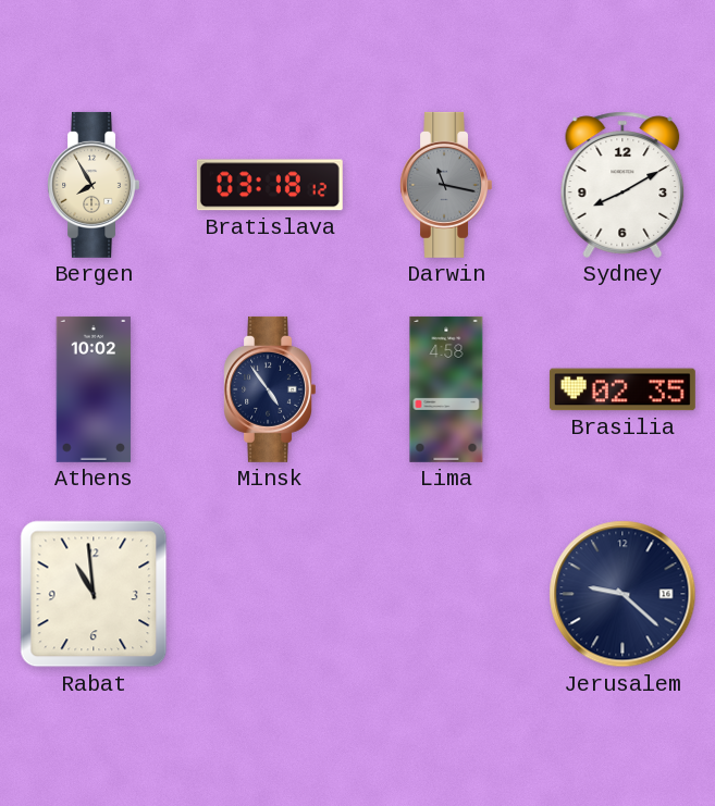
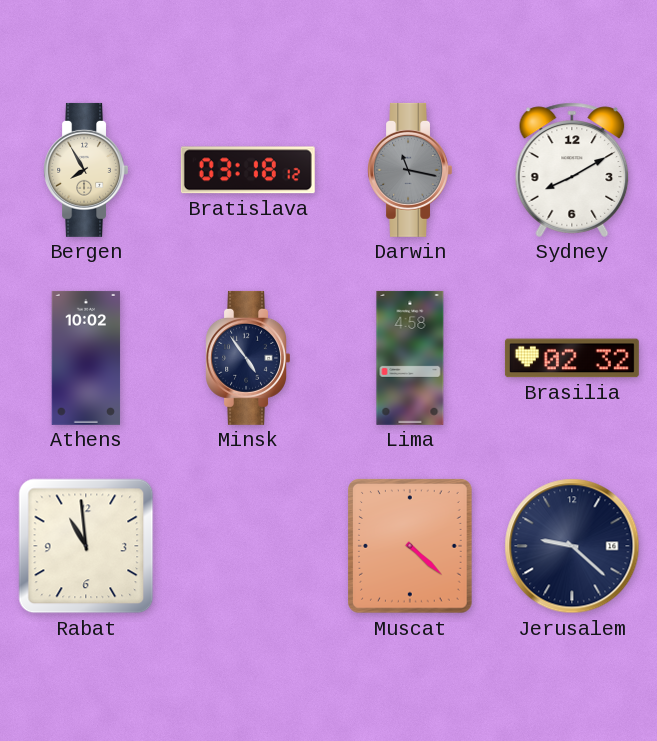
Brasilia: 02:35 -> 02:32
Muscat: none -> 4:22
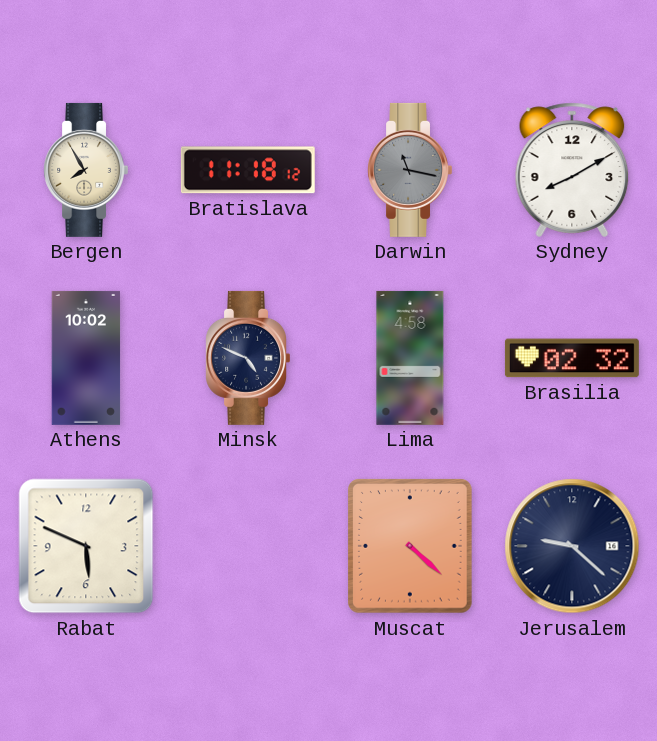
Bratislava: 03:18 -> 11:18
Minsk: 4:54 -> 4:49
Rabat: 10:59 -> 5:49
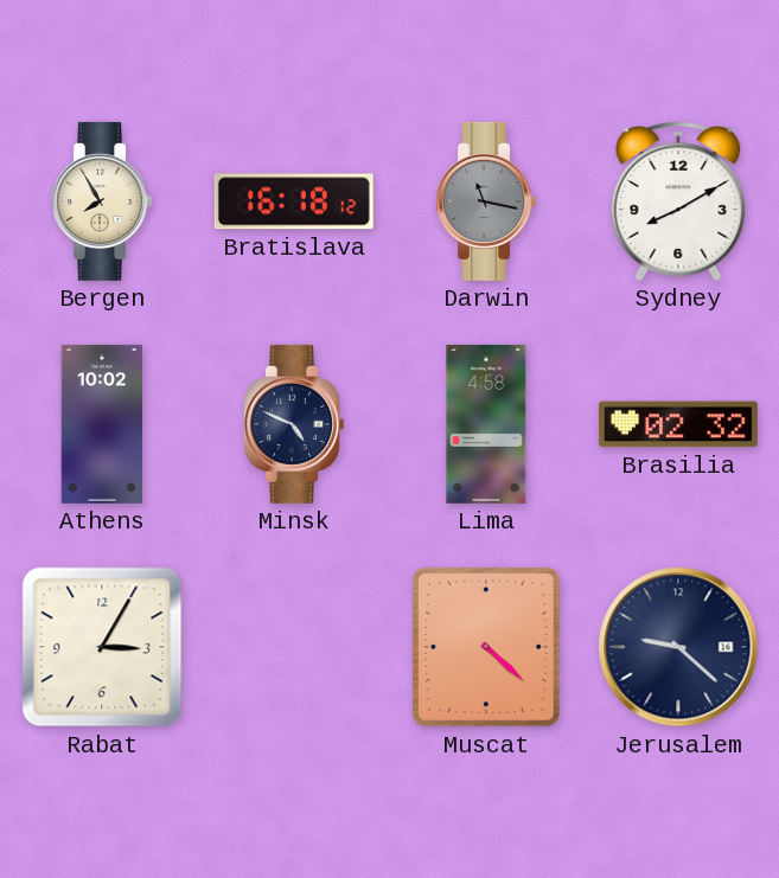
Bratislava: 11:18 -> 16:18
Rabat: 5:49 -> 3:05
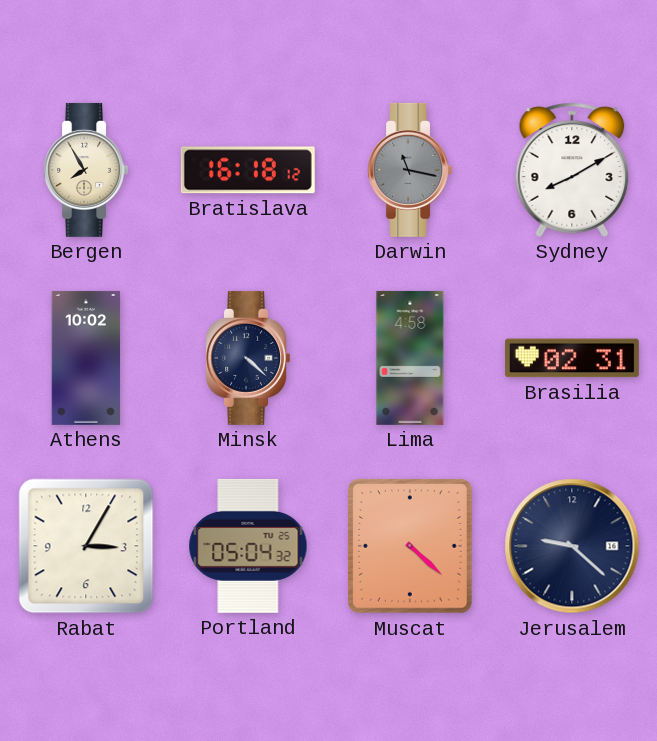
Minsk: 4:49 -> 4:22
Brasilia: 02:32 -> 02:31
Portland: none -> 05:04
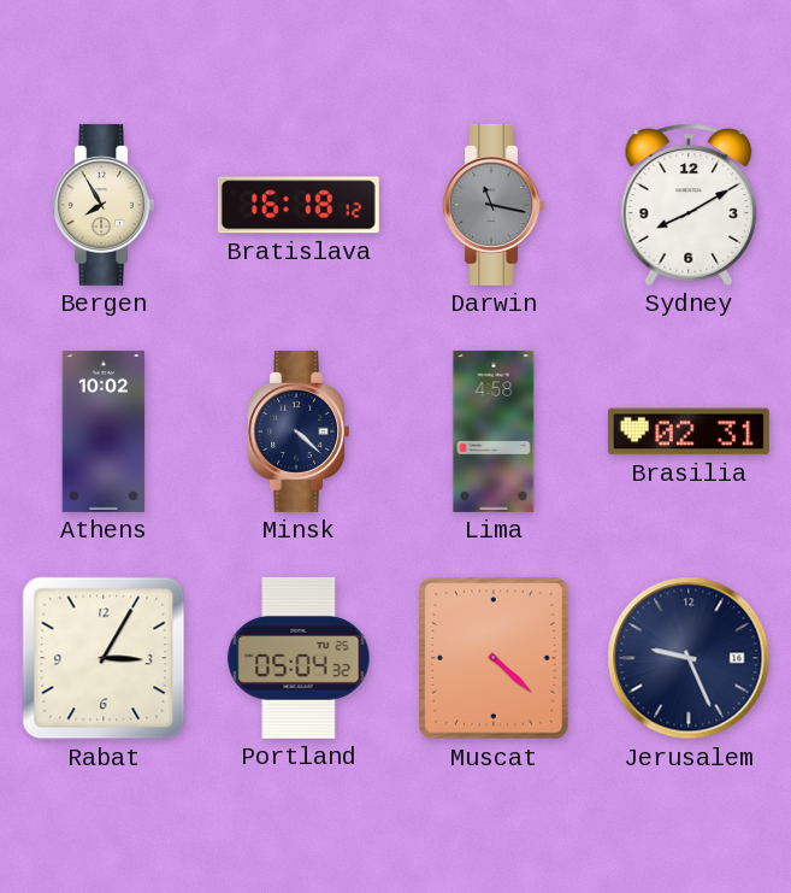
Jerusalem: 9:22 -> 9:26
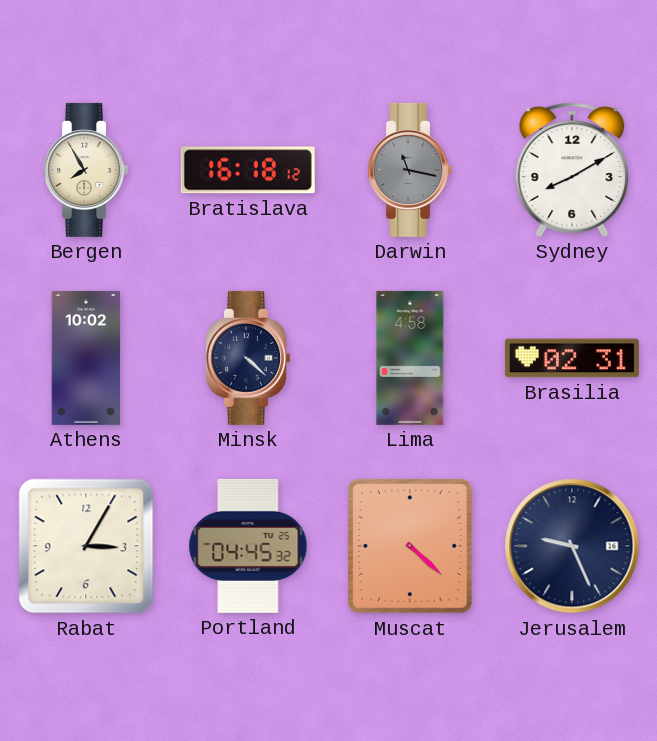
Portland: 05:04 -> 04:45
